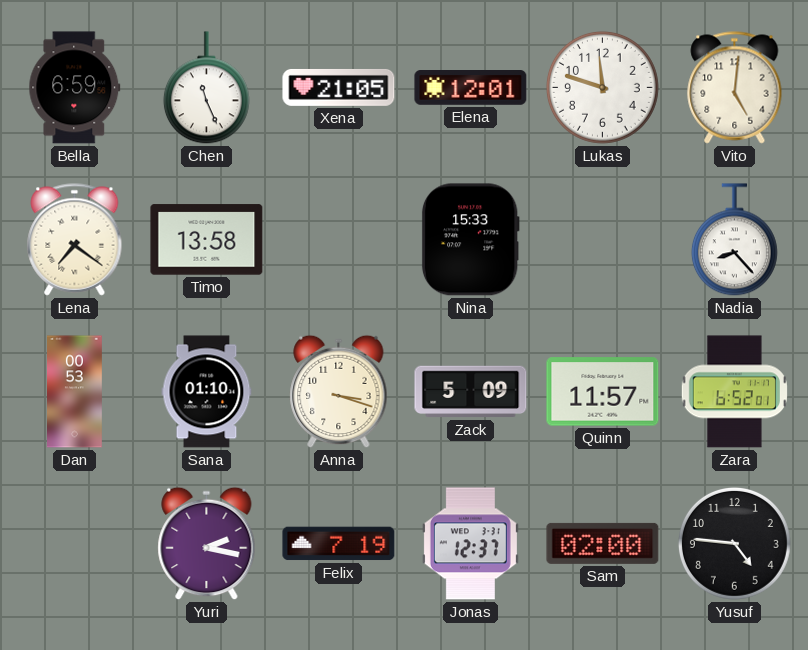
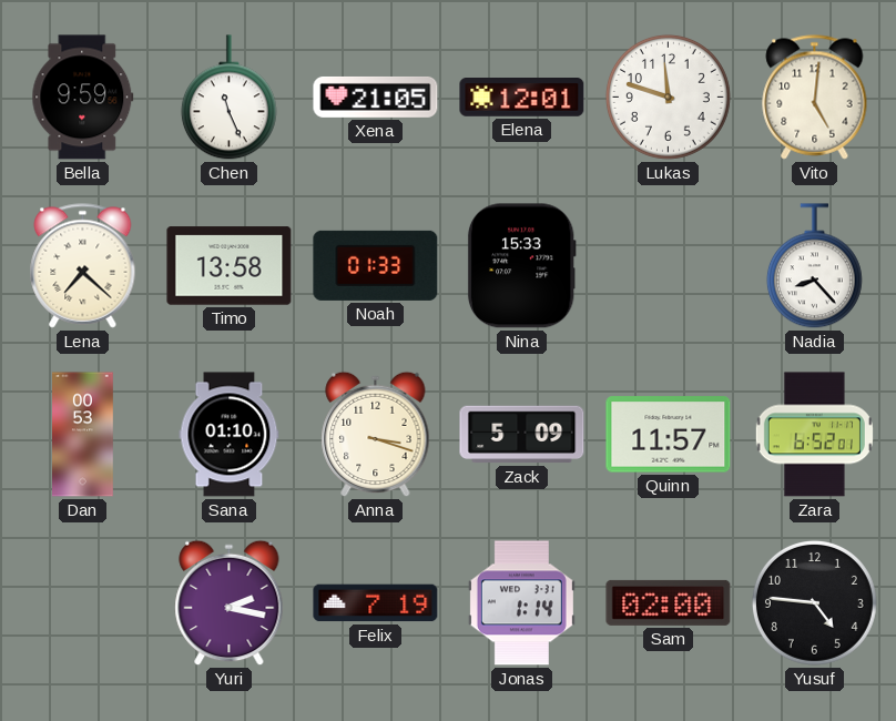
Bella: 6:59 -> 9:59
Lena: 7:21 -> 7:22
Noah: none -> 01:33
Jonas: 12:37 -> 1:14
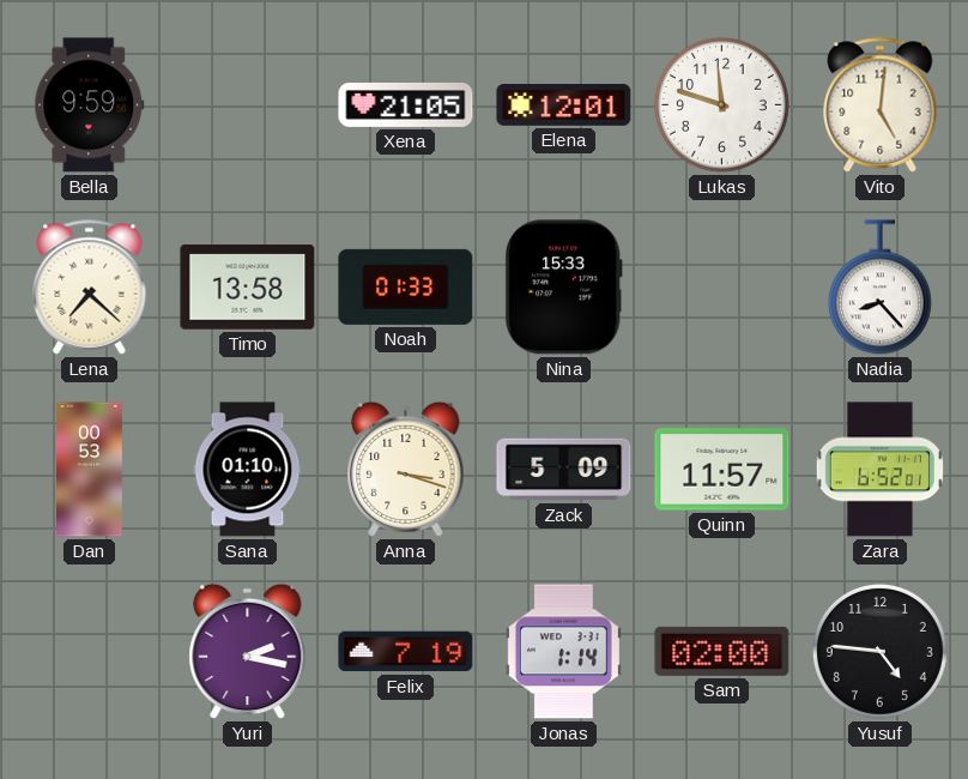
Chen: 11:26 -> none
